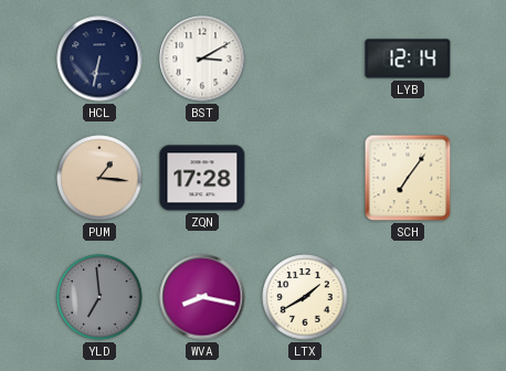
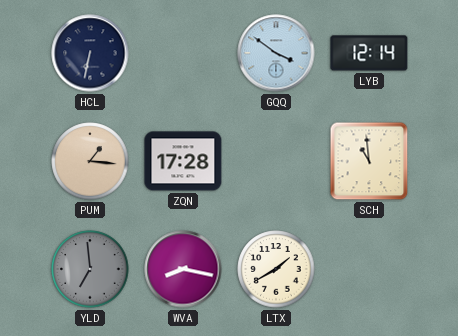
BST: 3:10 -> none
GQQ: none -> 3:51
SCH: 7:06 -> 10:59
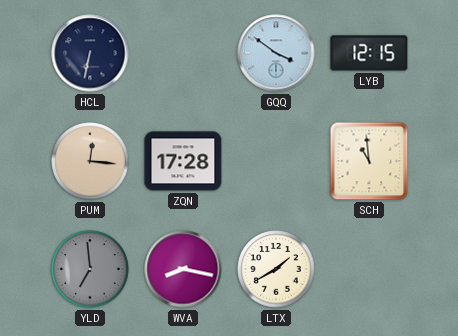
LYB: 12:14 -> 12:15
PUM: 1:16 -> 12:16
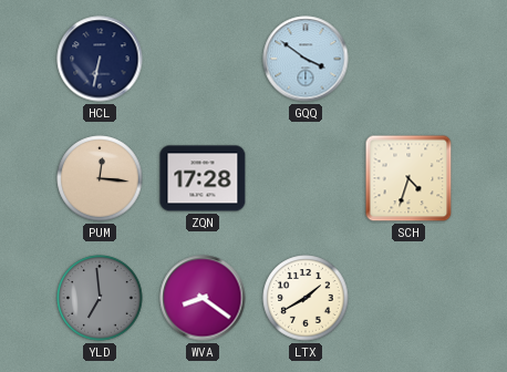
LYB: 12:15 -> none
SCH: 10:59 -> 4:33
WVA: 8:17 -> 8:21
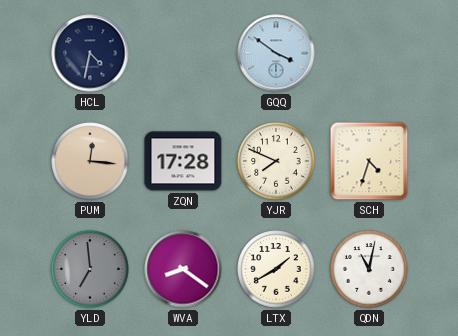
HCL: 6:32 -> 4:32
YJR: none -> 7:49
QDN: none -> 11:02
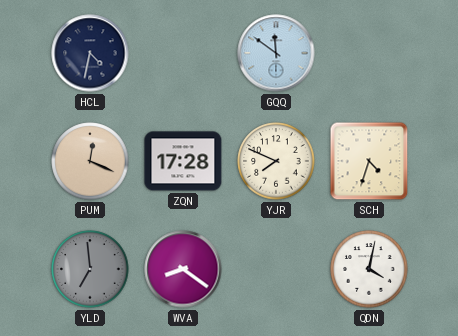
GQQ: 3:51 -> 11:51
PUM: 12:16 -> 12:19
LTX: 1:40 -> none
QDN: 11:02 -> 4:02
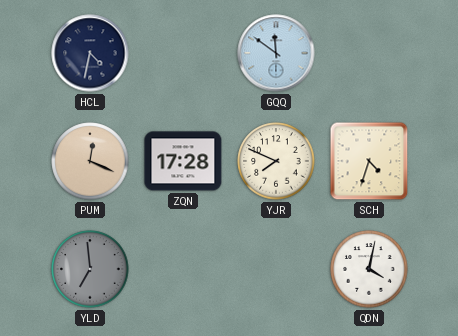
WVA: 8:21 -> none
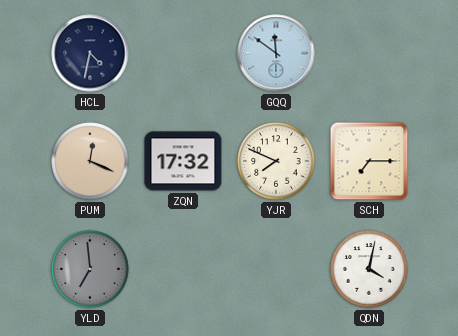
ZQN: 17:28 -> 17:32
SCH: 4:33 -> 7:15
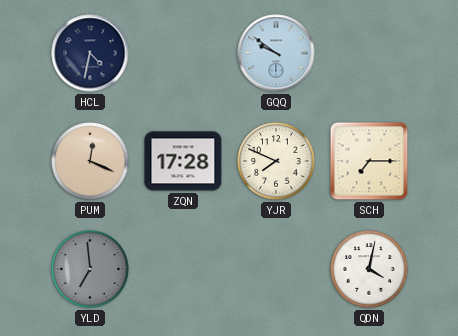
GQQ: 11:51 -> 9:51
ZQN: 17:32 -> 17:28
